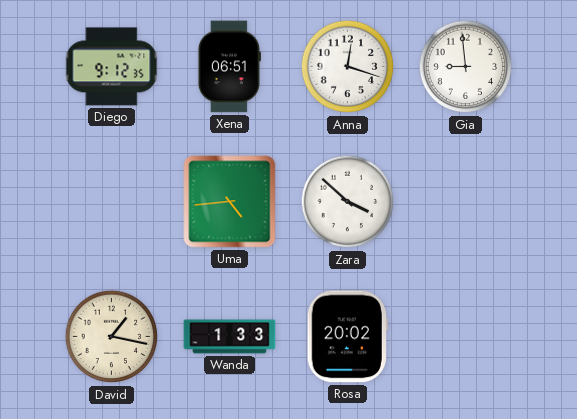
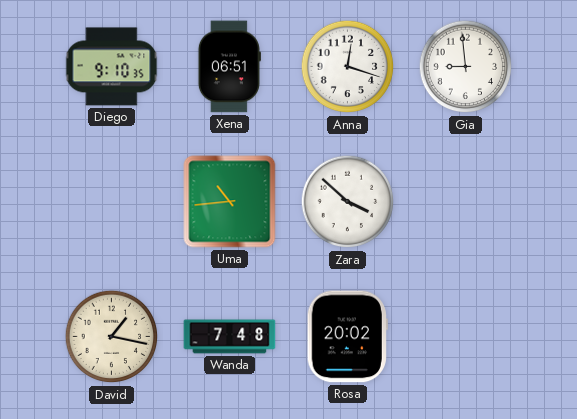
Diego: 9:12 -> 9:10
Uma: 4:44 -> 10:44
Wanda: 1:33 -> 7:48
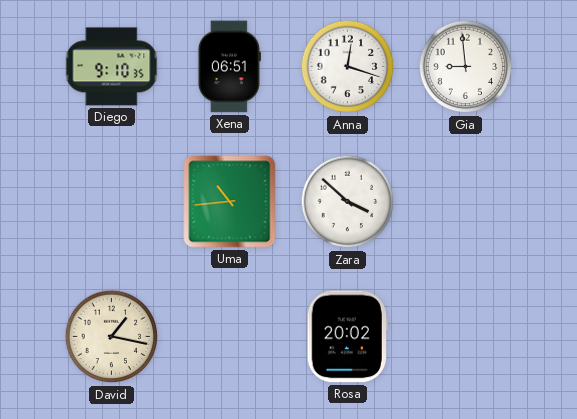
Wanda: 7:48 -> none
